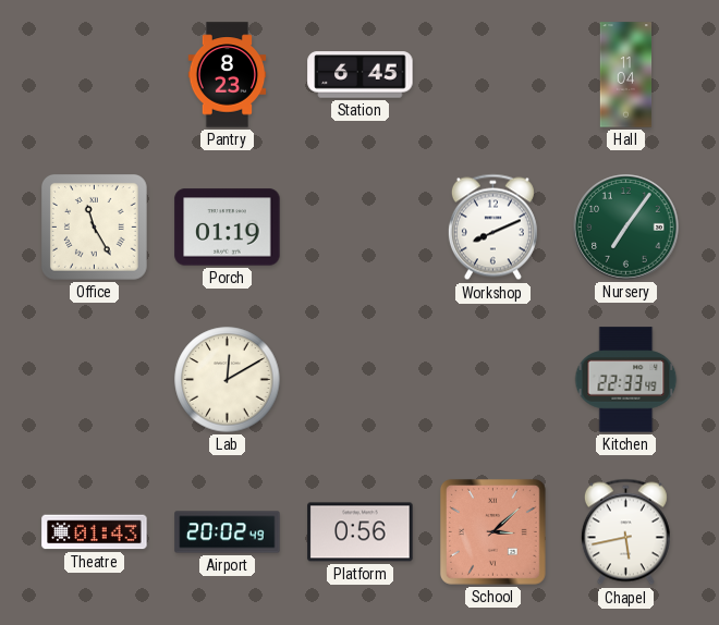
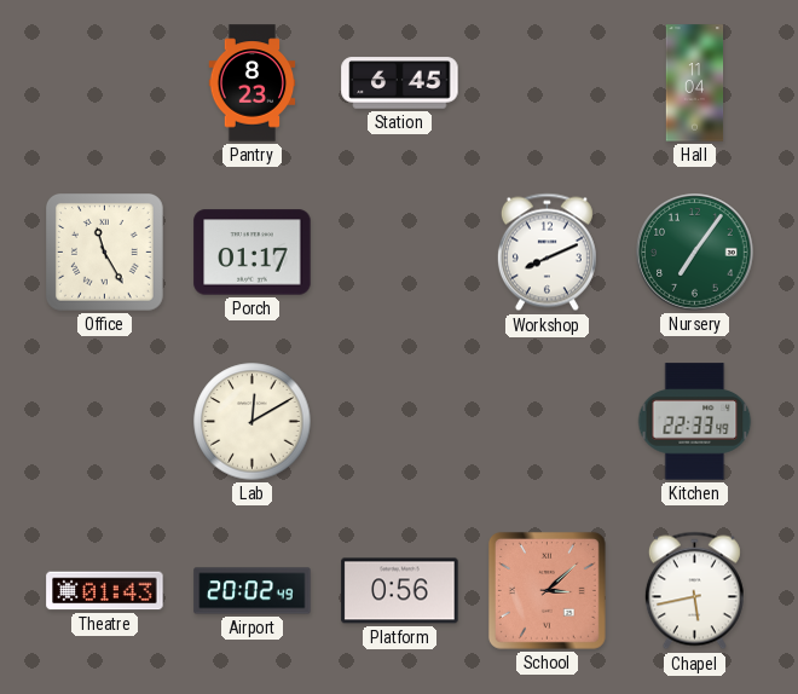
Porch: 01:19 -> 01:17
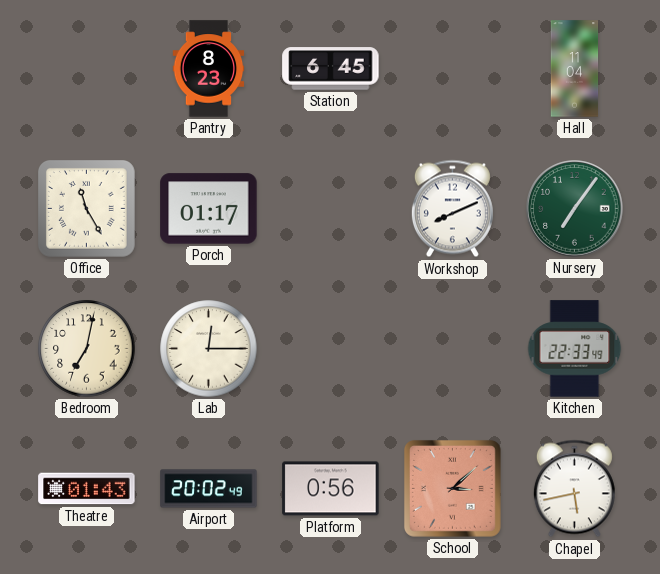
Bedroom: none -> 7:02
Lab: 12:10 -> 12:15
